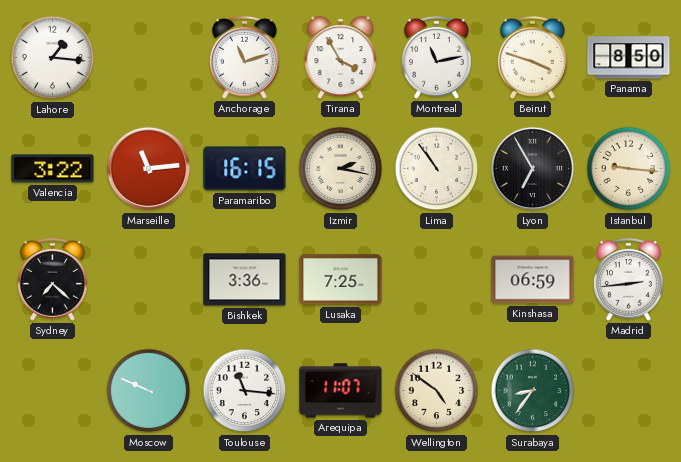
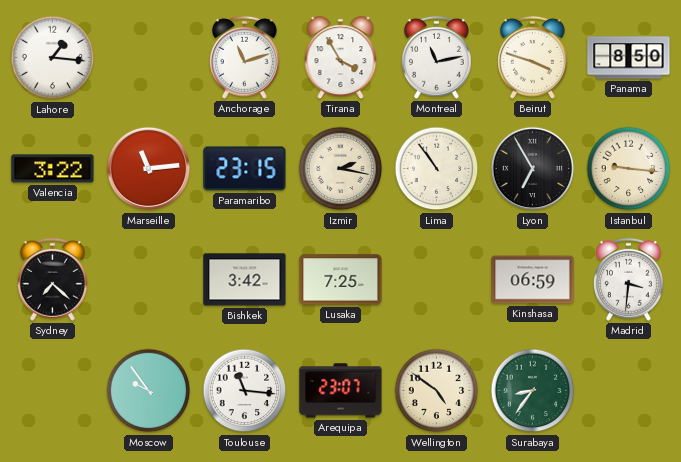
Paramaribo: 16:15 -> 23:15
Bishkek: 3:36 -> 3:42
Madrid: 2:44 -> 3:31
Moscow: 9:49 -> 9:54
Arequipa: 11:07 -> 23:07
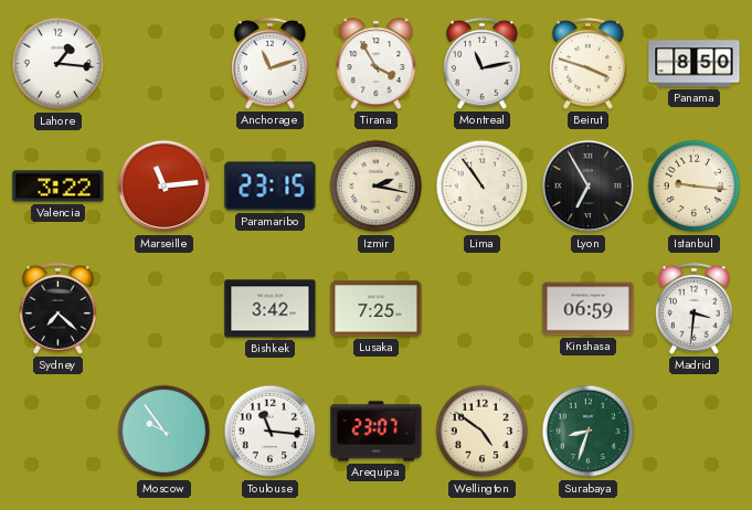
Surabaya: 8:36 -> 8:33
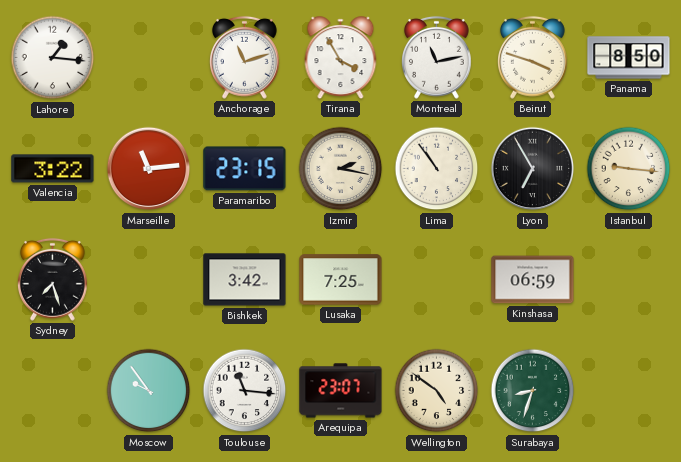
Sydney: 7:22 -> 7:27
Madrid: 3:31 -> none
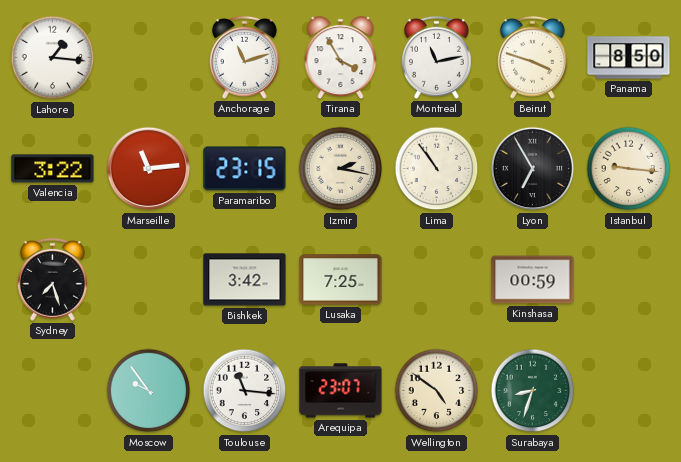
Kinshasa: 06:59 -> 00:59
